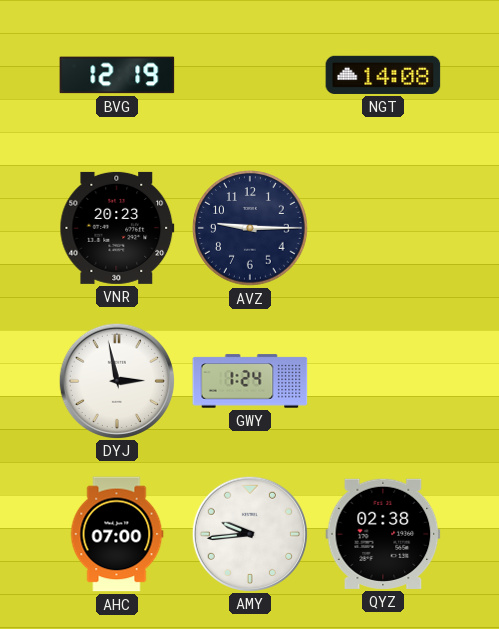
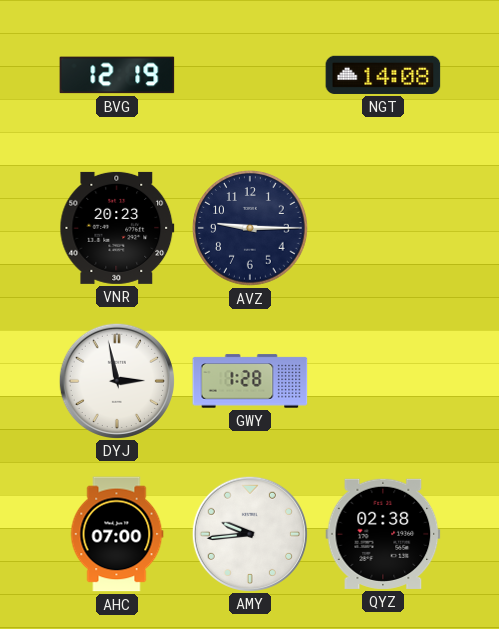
GWY: 1:24 -> 1:28
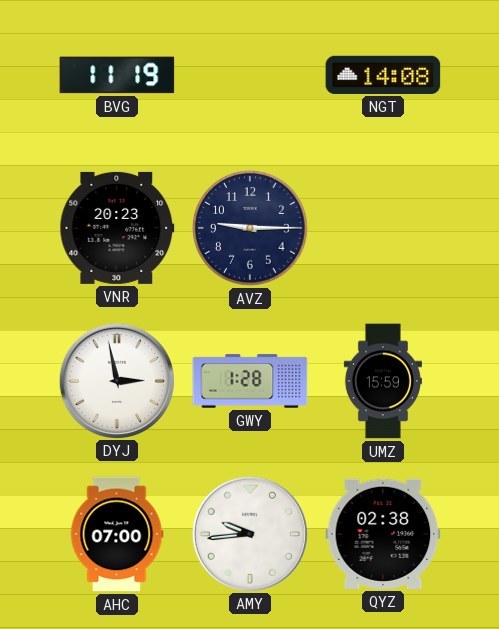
BVG: 12:19 -> 11:19
UMZ: none -> 15:59
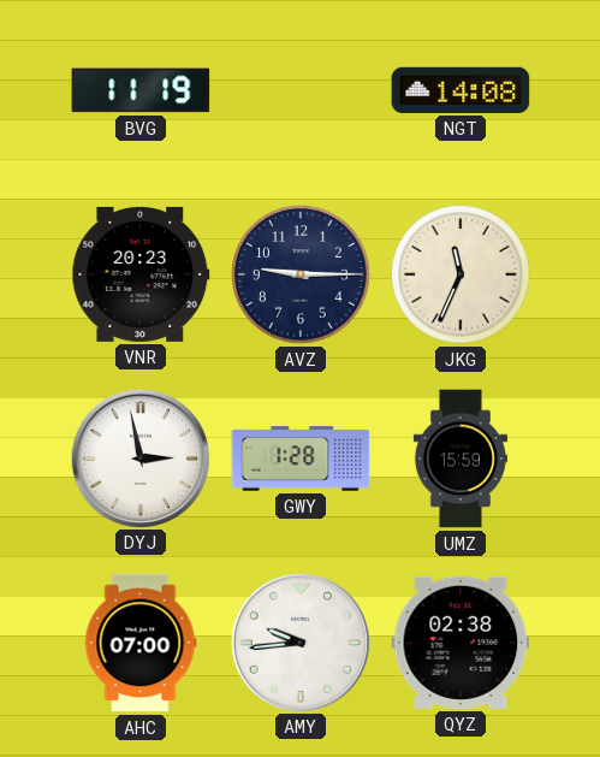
JKG: none -> 11:34
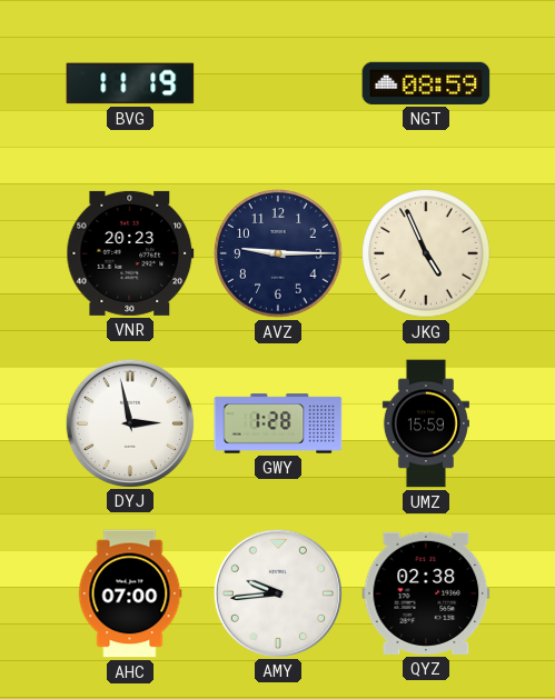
NGT: 14:08 -> 08:59
JKG: 11:34 -> 4:56
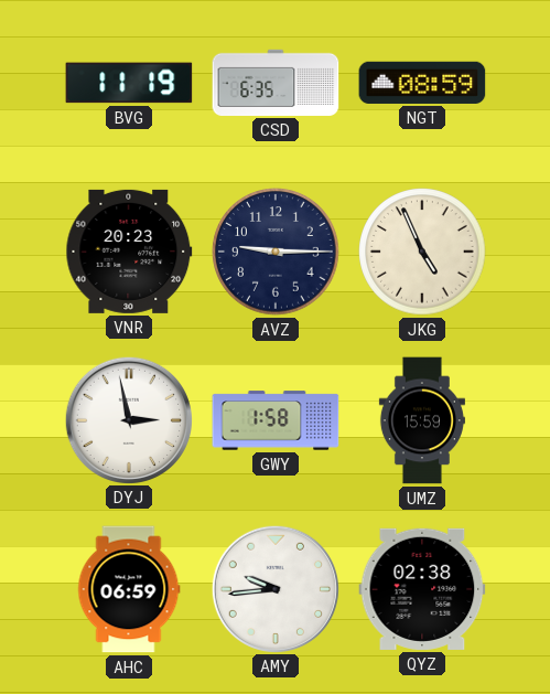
CSD: none -> 6:35
GWY: 1:28 -> 1:58
AHC: 07:00 -> 06:59
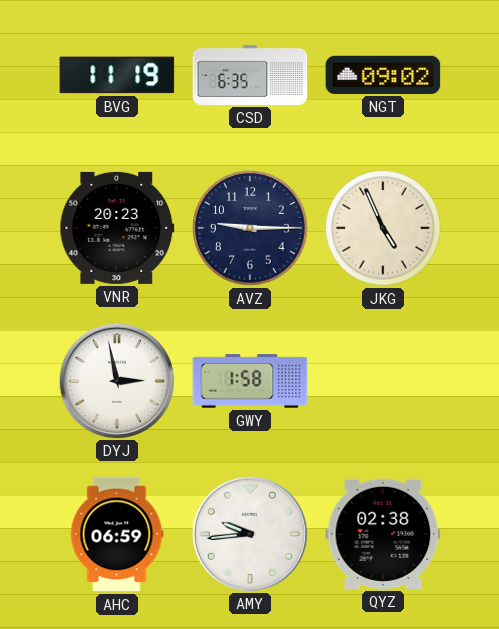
NGT: 08:59 -> 09:02
UMZ: 15:59 -> none
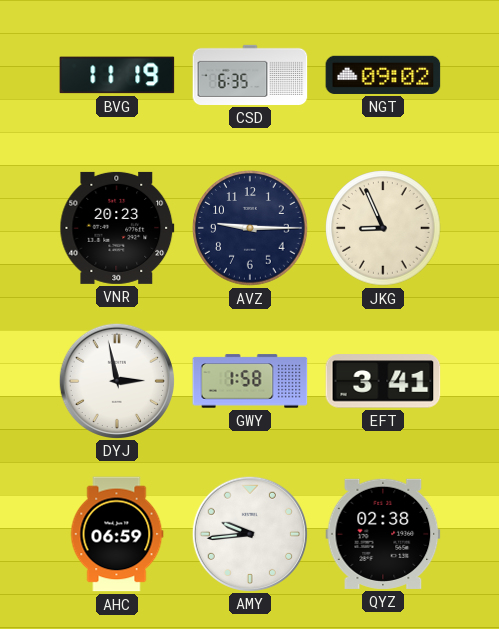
JKG: 4:56 -> 8:56
EFT: none -> 3:41
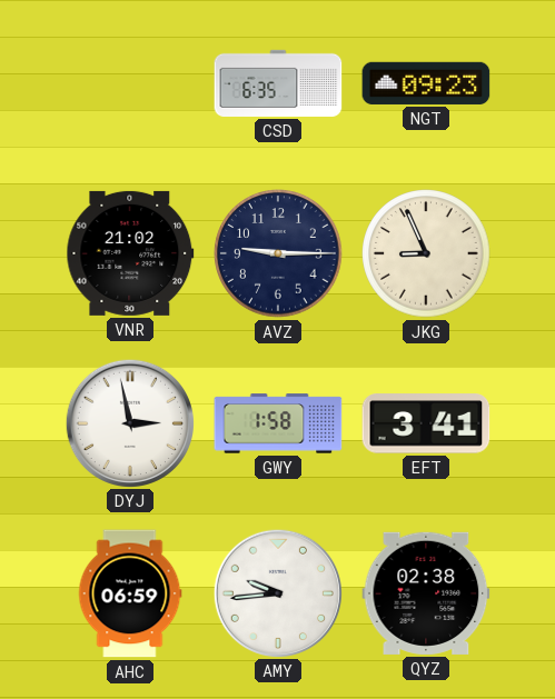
BVG: 11:19 -> none
NGT: 09:02 -> 09:23
VNR: 20:23 -> 21:02
